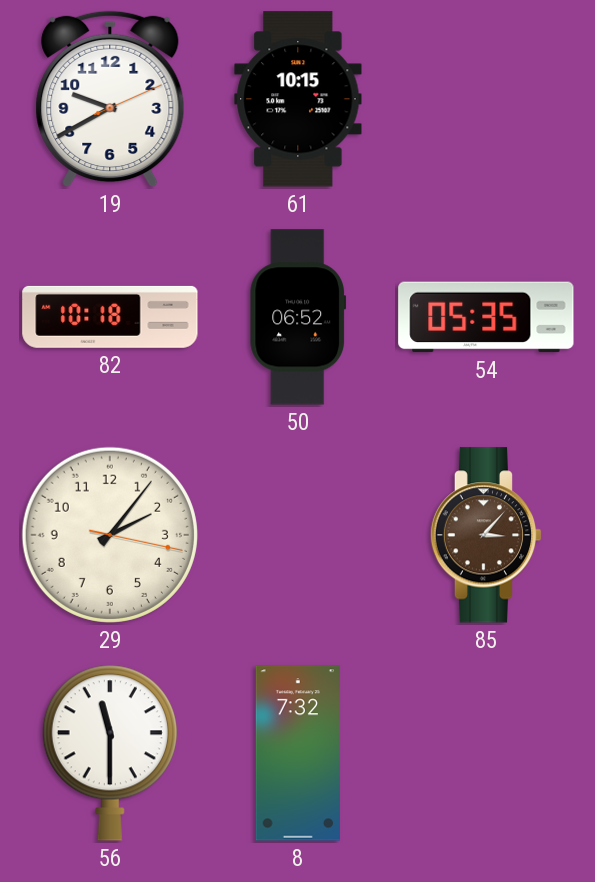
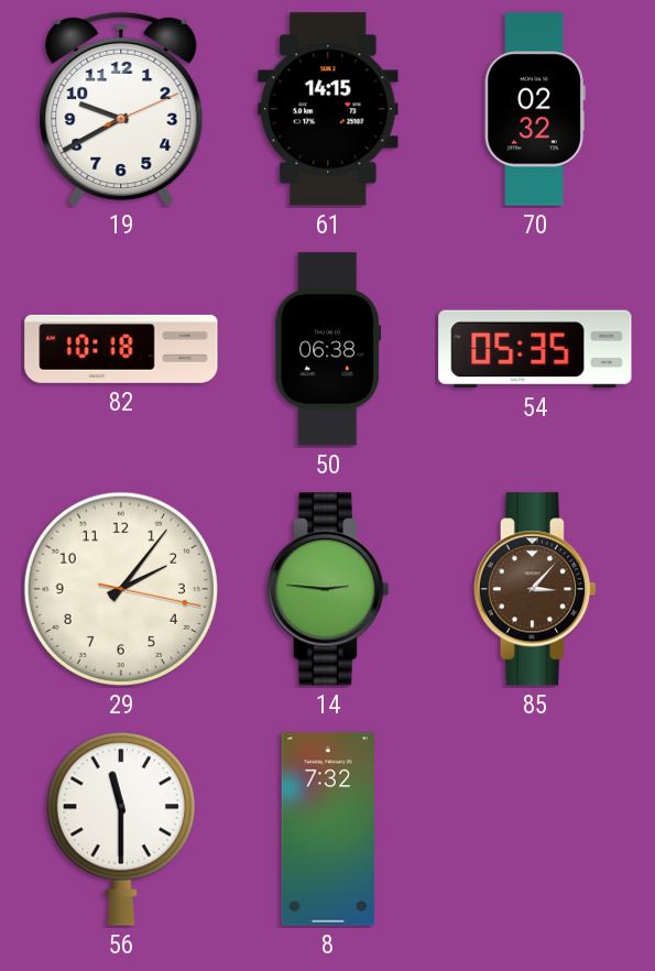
61: 10:15 -> 14:15
70: none -> 02:32
50: 06:52 -> 06:38
14: none -> 2:46
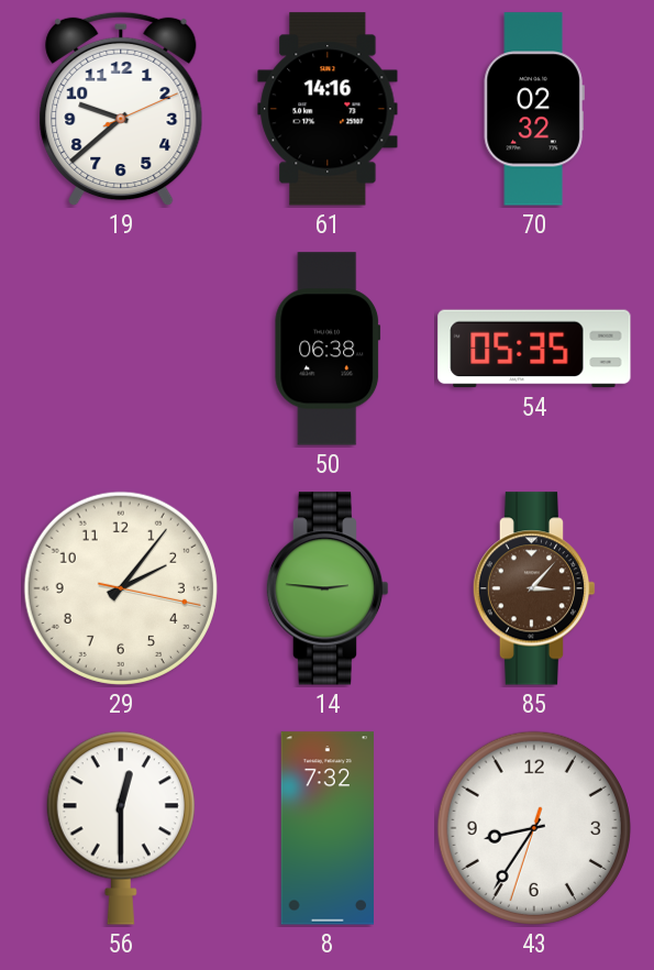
19: 9:40 -> 9:38
61: 14:15 -> 14:16
82: 10:18 -> none
56: 11:30 -> 12:30
43: none -> 8:35
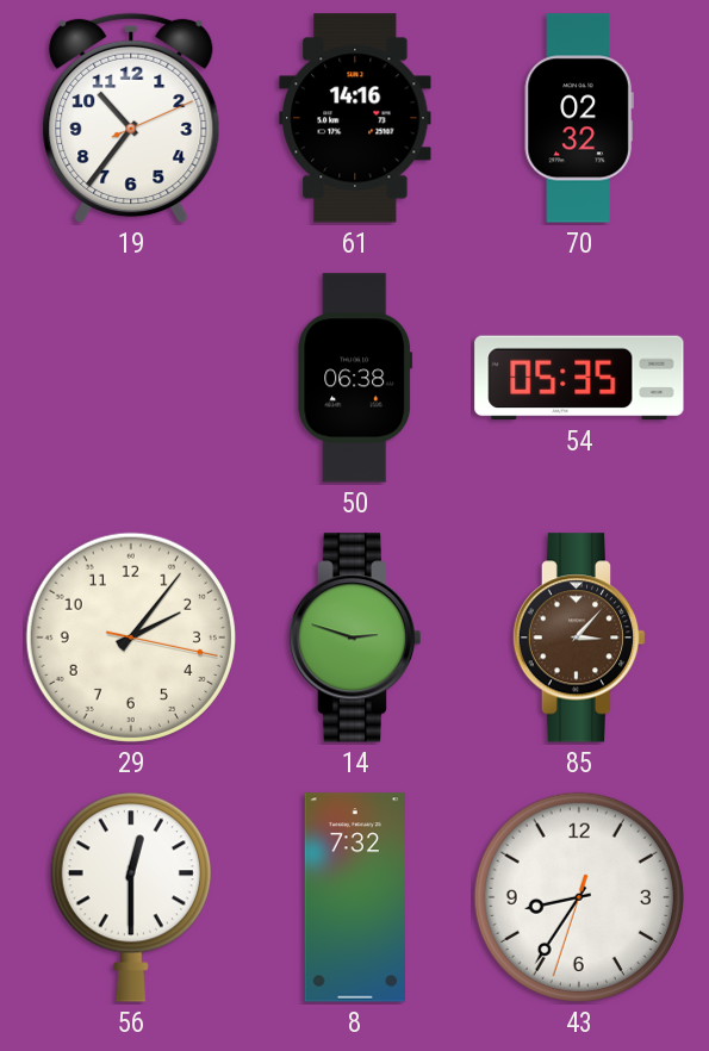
19: 9:38 -> 10:36
14: 2:46 -> 2:48
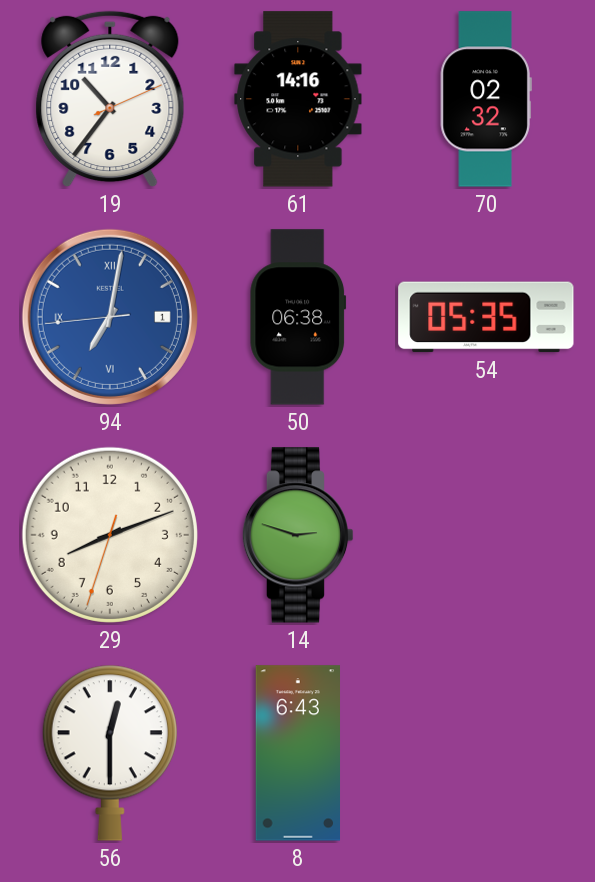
94: none -> 7:01
29: 2:06 -> 8:11
85: 3:07 -> none
8: 7:32 -> 6:43
43: 8:35 -> none
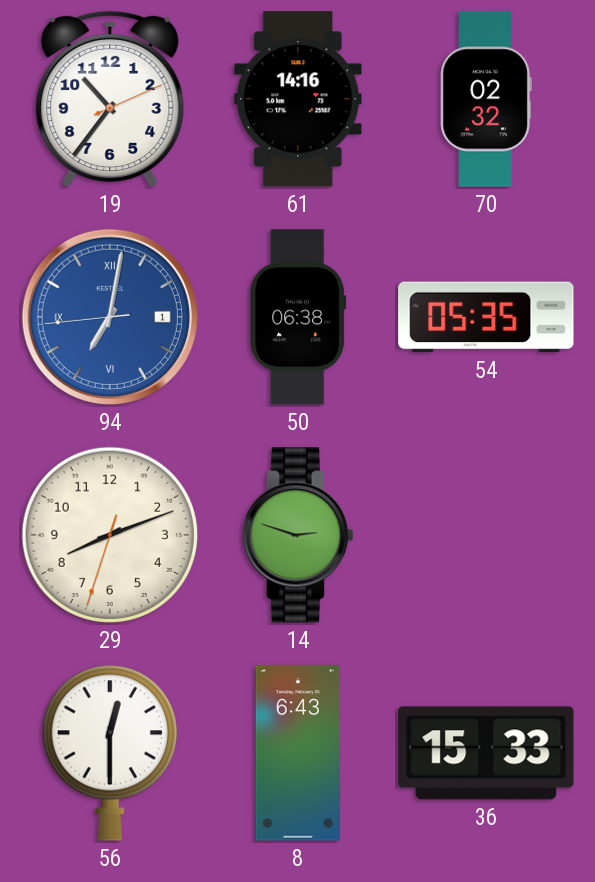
36: none -> 15:33
